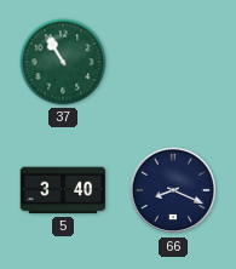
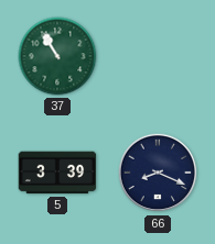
5: 3:40 -> 3:39
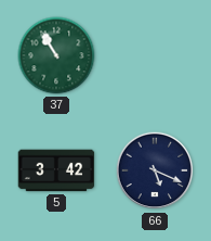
5: 3:39 -> 3:42
66: 8:19 -> 5:19
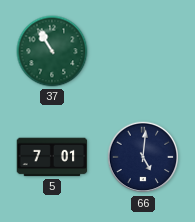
5: 3:42 -> 7:01
66: 5:19 -> 5:01
